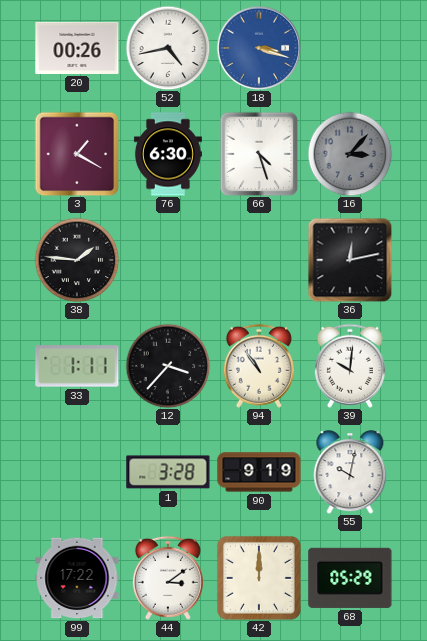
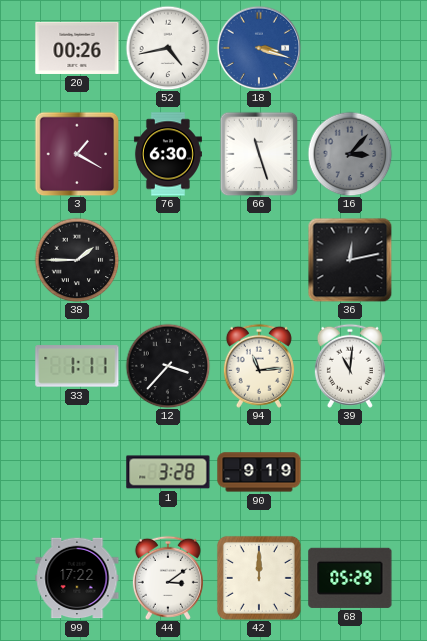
66: 4:27 -> 11:27
38: 1:46 -> 1:45
94: 10:54 -> 11:14
39: 10:01 -> 11:01
55: 10:02 -> none
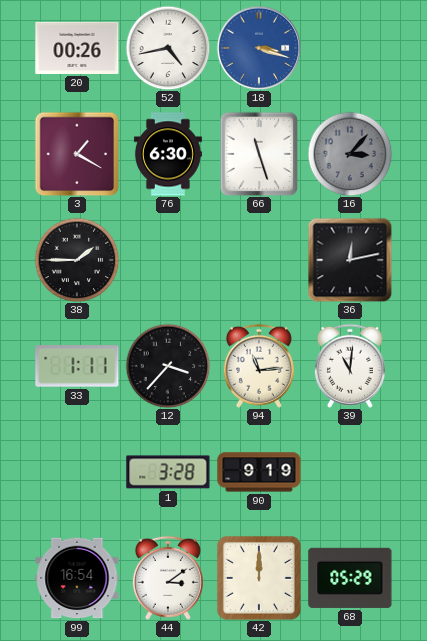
99: 17:22 -> 16:54
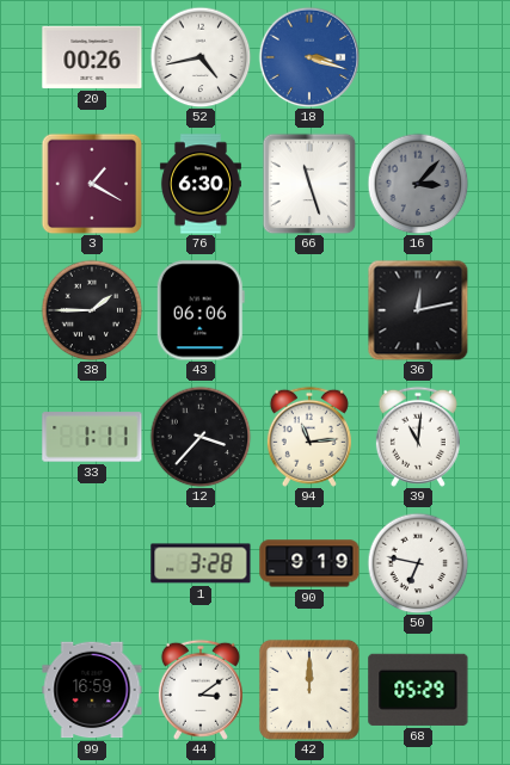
43: none -> 06:06
50: none -> 6:47
99: 16:54 -> 16:59
